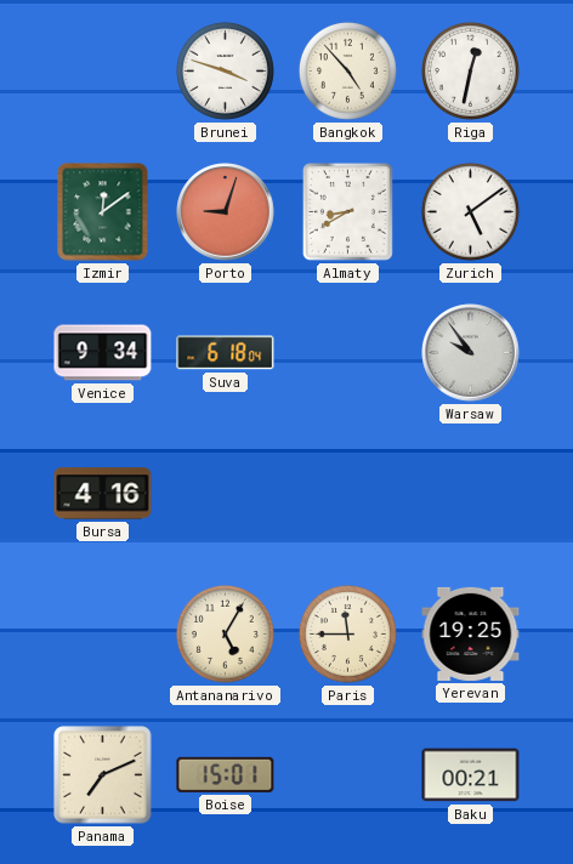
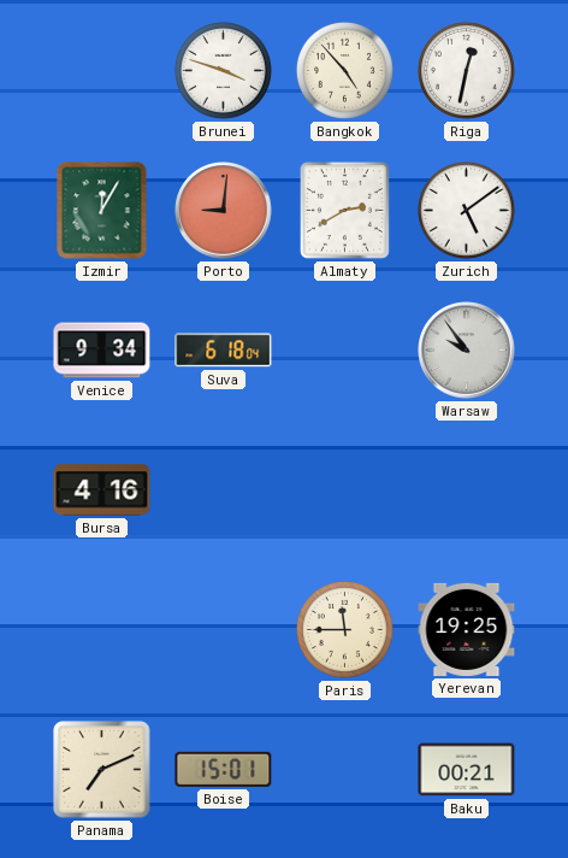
Izmir: 12:09 -> 12:05
Porto: 9:03 -> 9:01
Almaty: 8:40 -> 2:40
Antananarivo: 5:05 -> none
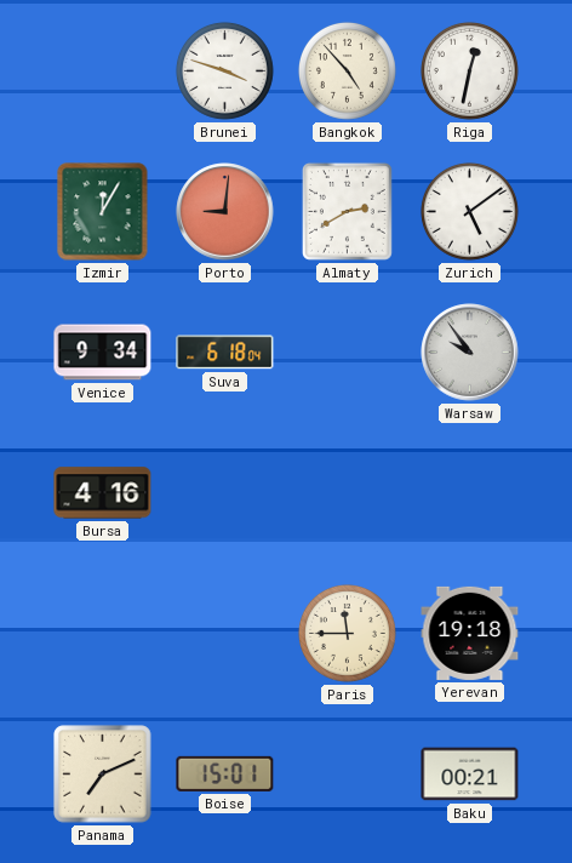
Yerevan: 19:25 -> 19:18
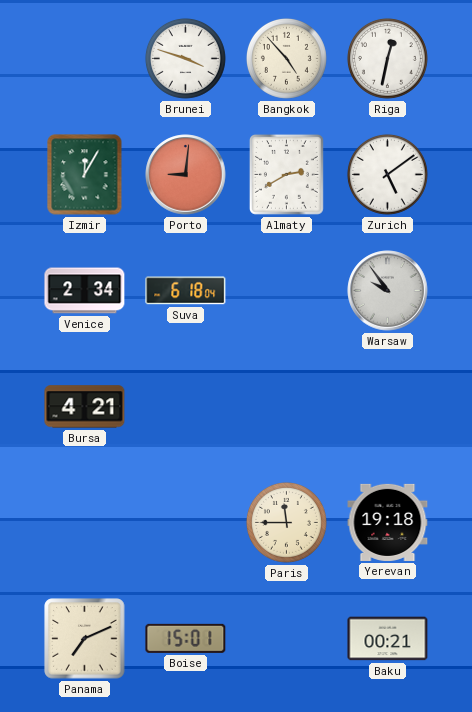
Venice: 9:34 -> 2:34
Bursa: 4:16 -> 4:21
